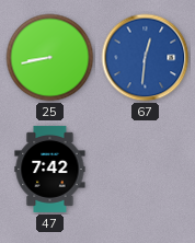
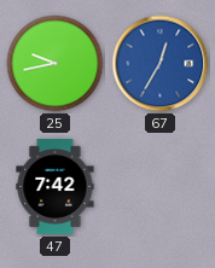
25: 8:43 -> 9:43
67: 12:31 -> 12:35
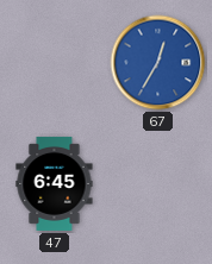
25: 9:43 -> none
47: 7:42 -> 6:45
